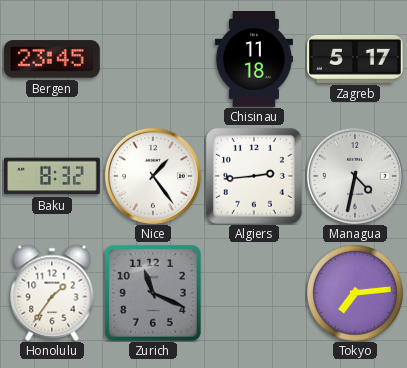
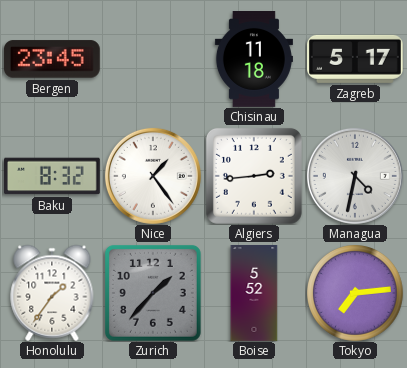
Zurich: 11:19 -> 1:37
Boise: none -> 5:52
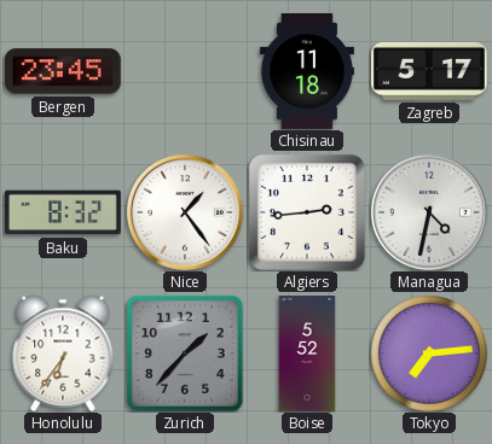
Honolulu: 1:36 -> 6:36
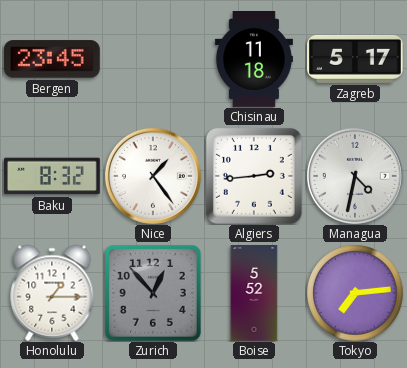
Honolulu: 6:36 -> 1:15
Zurich: 1:37 -> 12:53
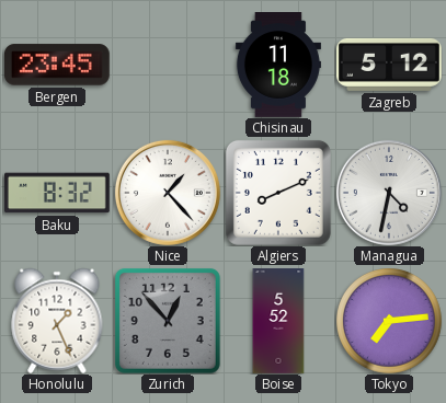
Zagreb: 5:17 -> 5:12
Nice: 1:24 -> 1:23
Algiers: 2:44 -> 8:11
Honolulu: 1:15 -> 1:26
